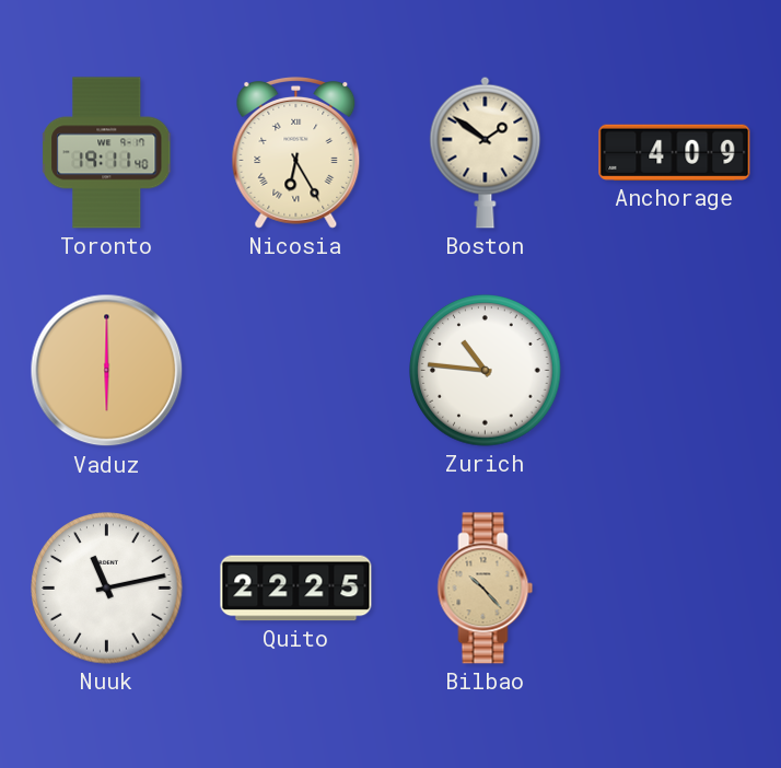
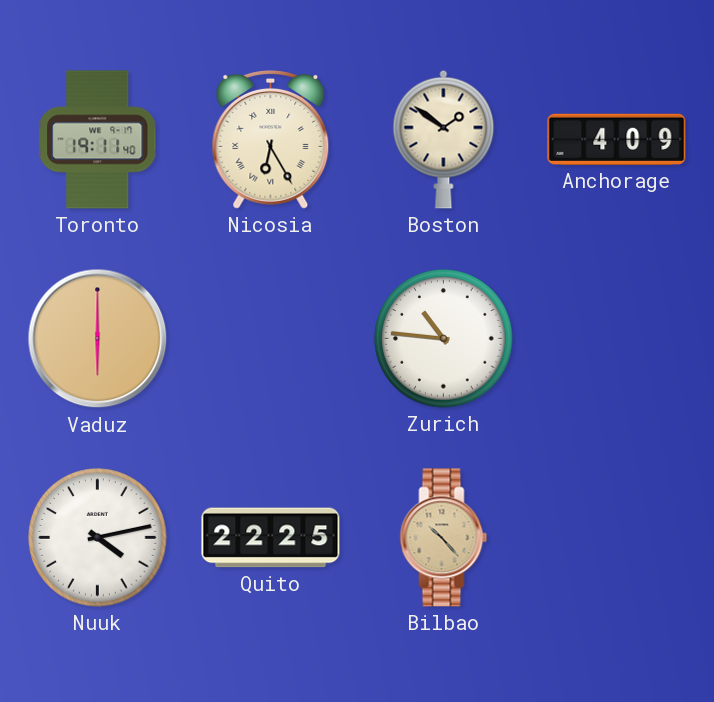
Nuuk: 11:13 -> 4:13
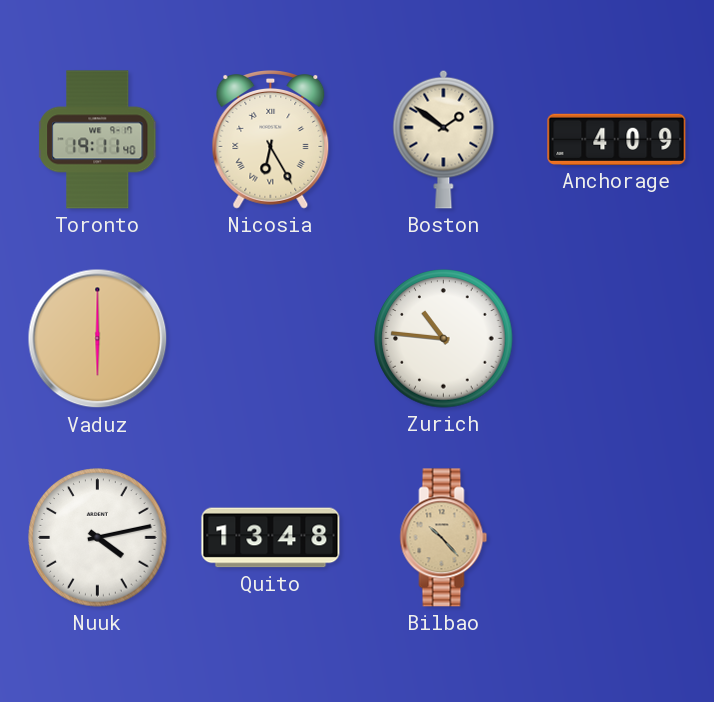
Quito: 22:25 -> 13:48
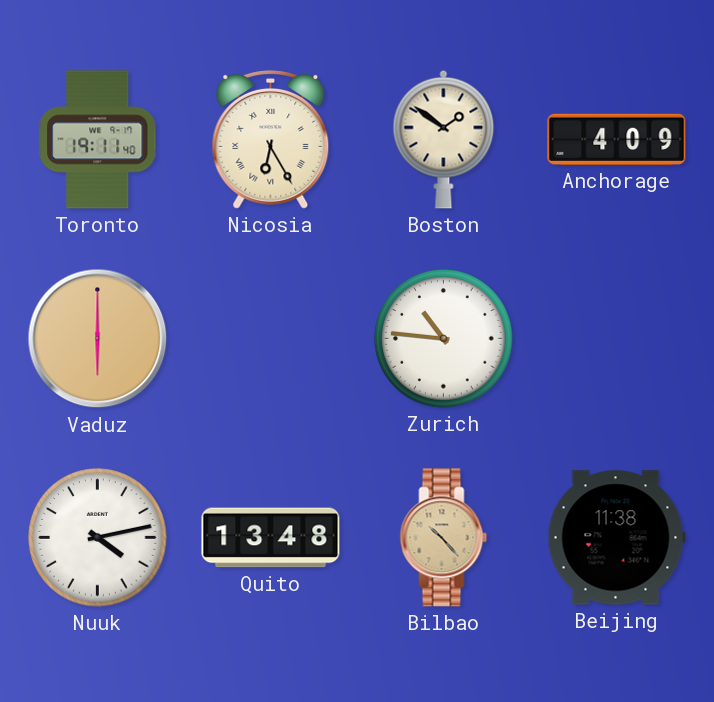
Beijing: none -> 11:38
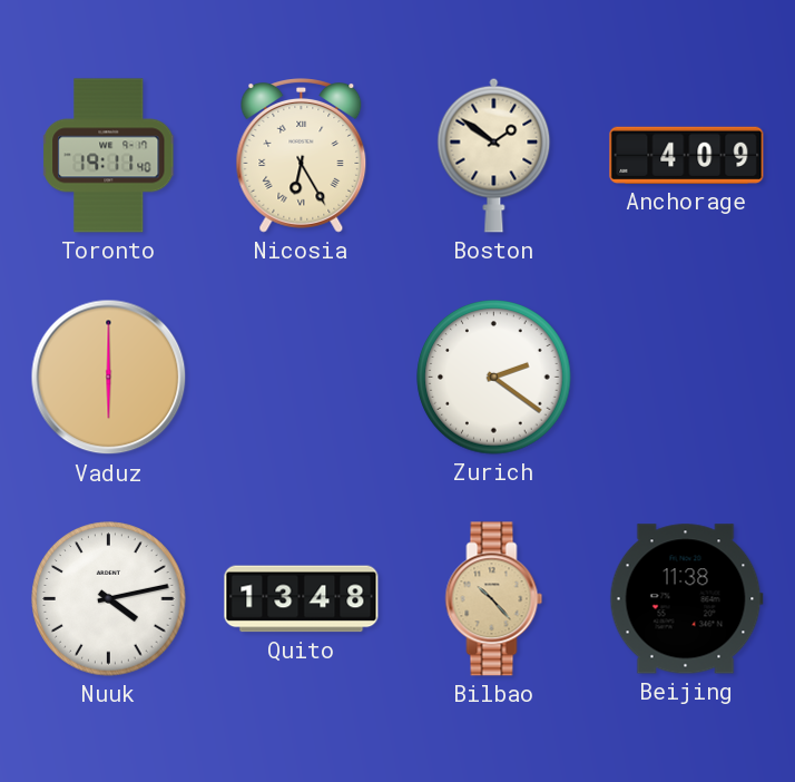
Zurich: 10:46 -> 2:21
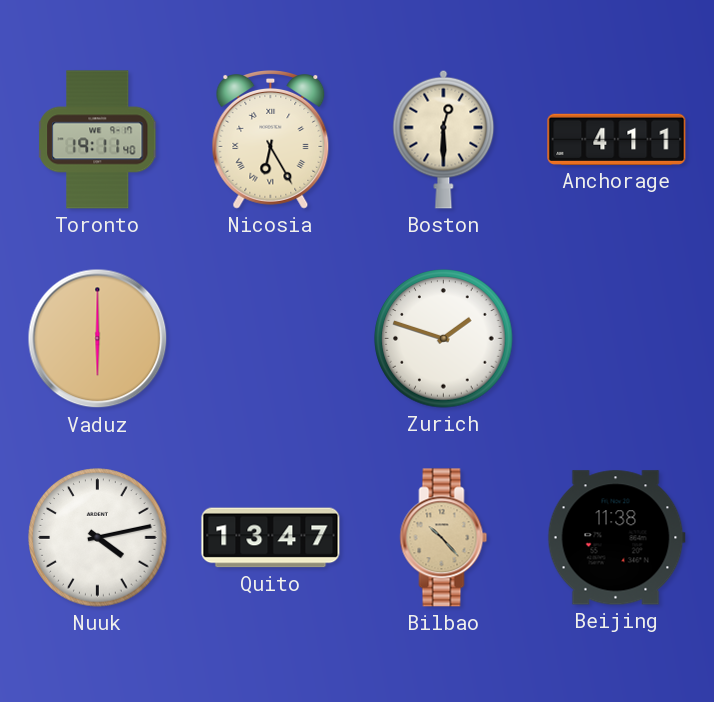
Boston: 1:51 -> 12:30
Anchorage: 4:09 -> 4:11
Zurich: 2:21 -> 1:48
Quito: 13:48 -> 13:47
